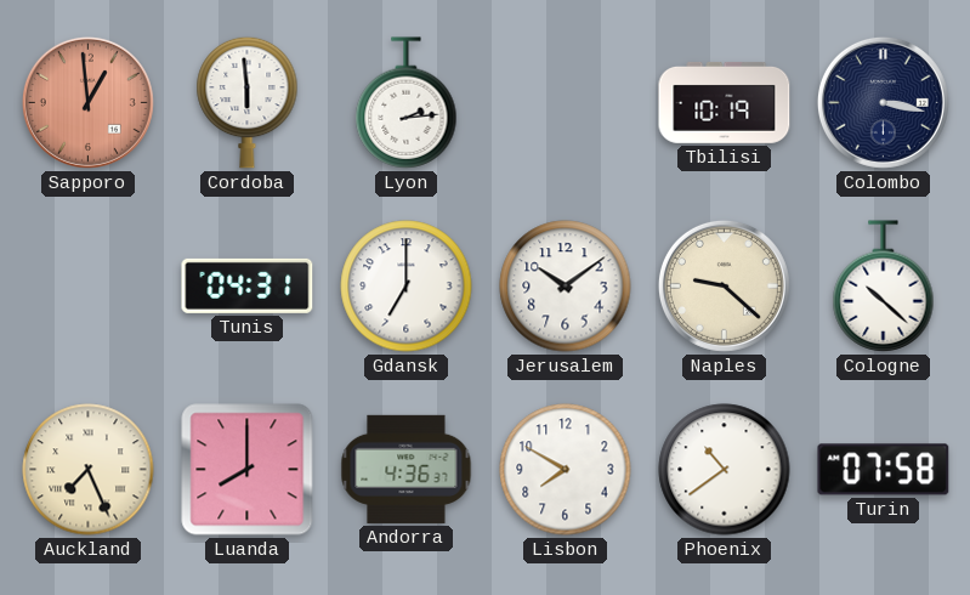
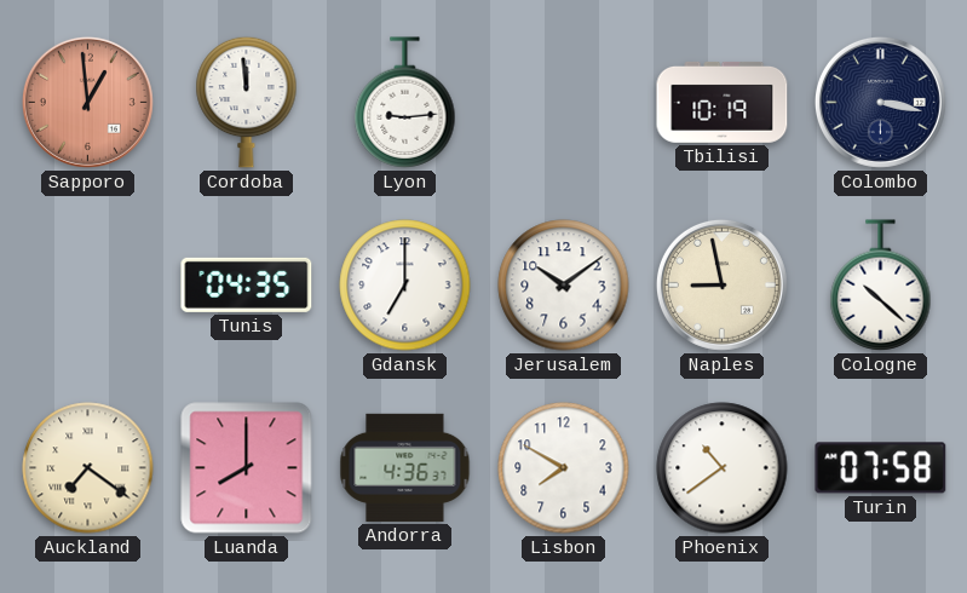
Cordoba: 5:59 -> 11:59
Lyon: 2:14 -> 9:14
Tunis: 04:31 -> 04:35
Naples: 9:22 -> 8:58
Auckland: 7:26 -> 7:21
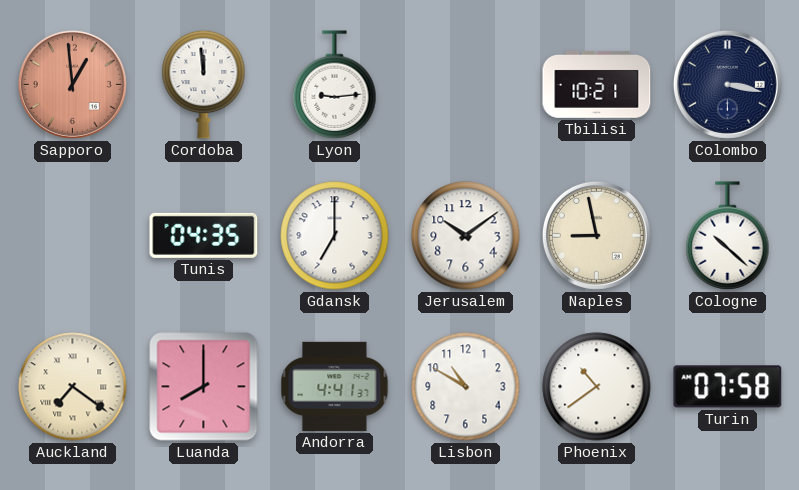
Tbilisi: 10:19 -> 10:21
Andorra: 4:36 -> 4:41
Lisbon: 7:50 -> 10:50
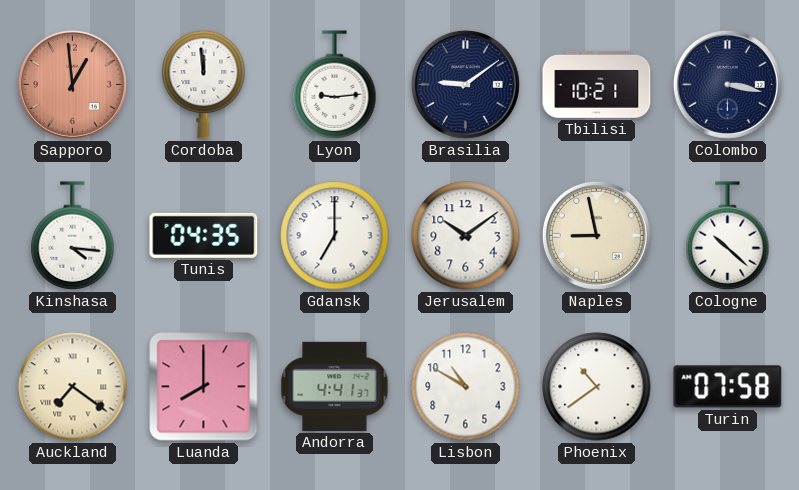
Brasilia: none -> 9:09
Kinshasa: none -> 4:16
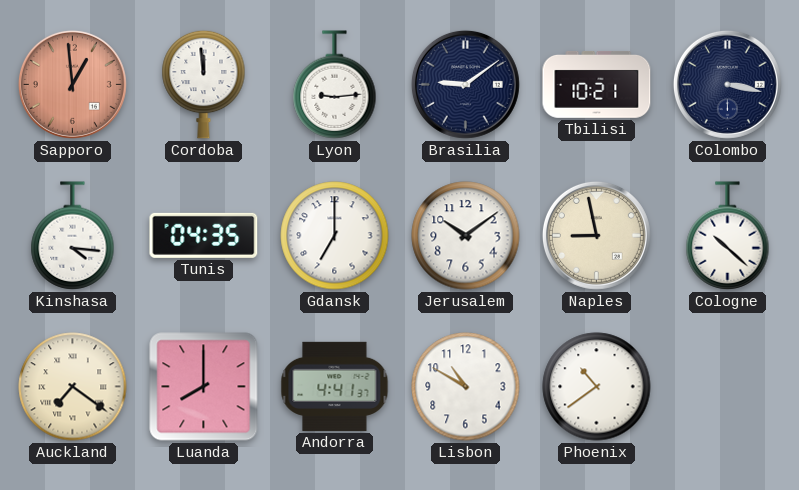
Turin: 07:58 -> none
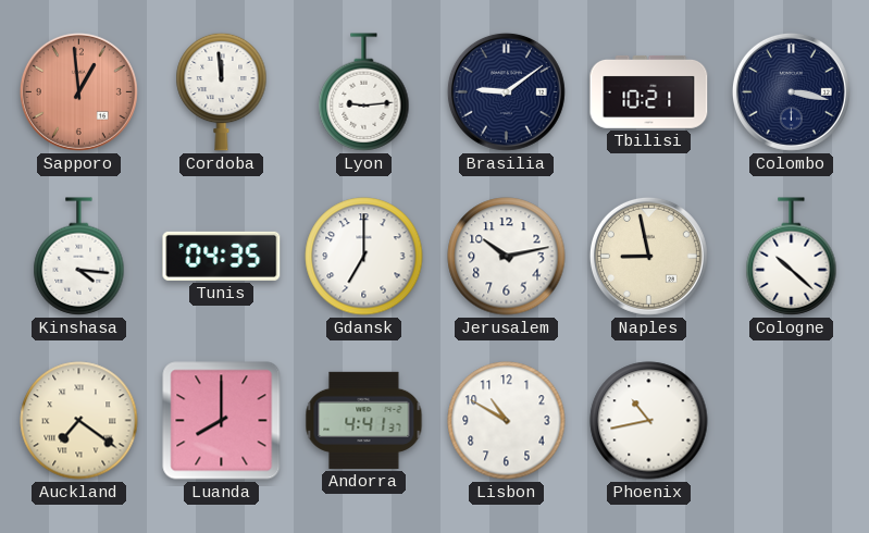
Jerusalem: 10:09 -> 10:13
Phoenix: 10:39 -> 10:43
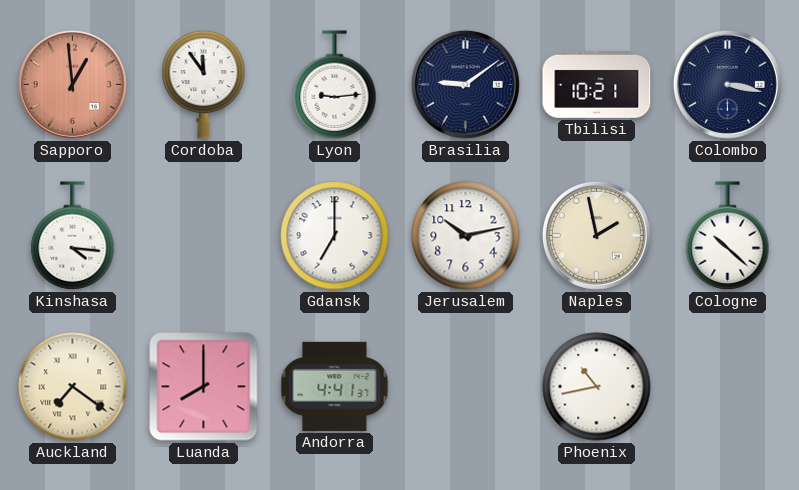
Cordoba: 11:59 -> 11:54
Tunis: 04:35 -> none
Naples: 8:58 -> 1:58
Lisbon: 10:50 -> none
